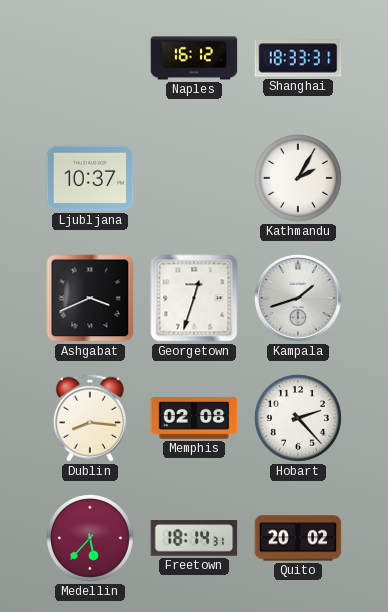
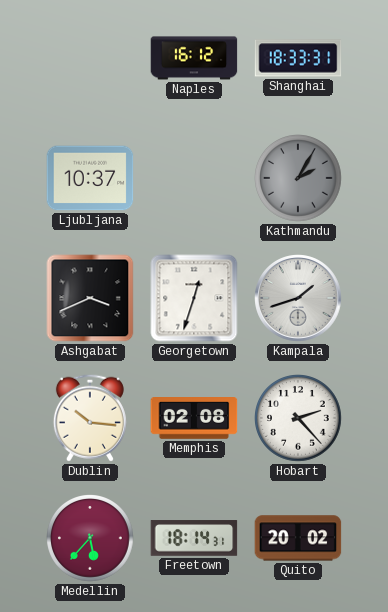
Kathmandu dial: white -> grey
Dublin: 8:16 -> 10:16
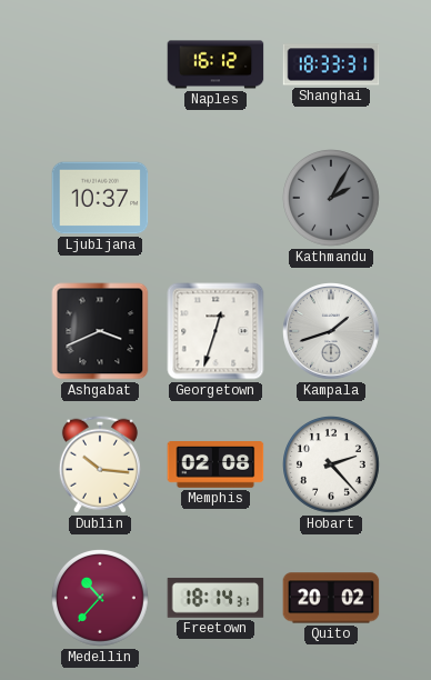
Medellin: 5:37 -> 10:37
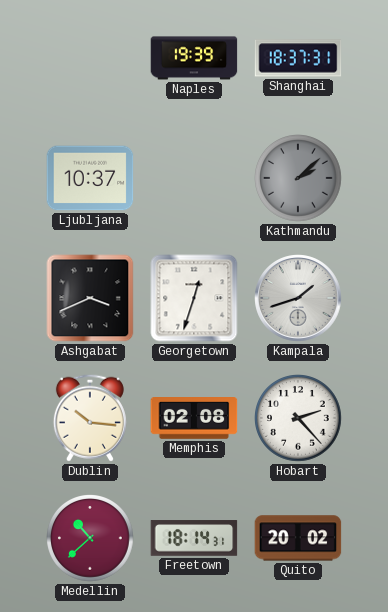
Naples: 16:12 -> 19:39
Shanghai: 18:33 -> 18:37
Kathmandu: 2:05 -> 2:08
Medellin: 10:37 -> 10:38
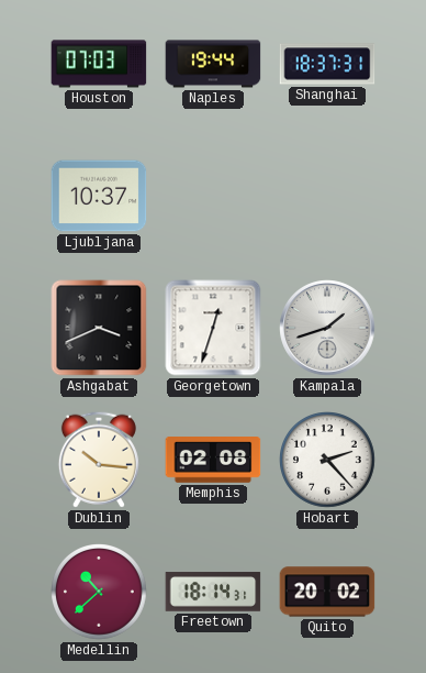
Houston: none -> 07:03
Naples: 19:39 -> 19:44
Kathmandu: 2:08 -> none
